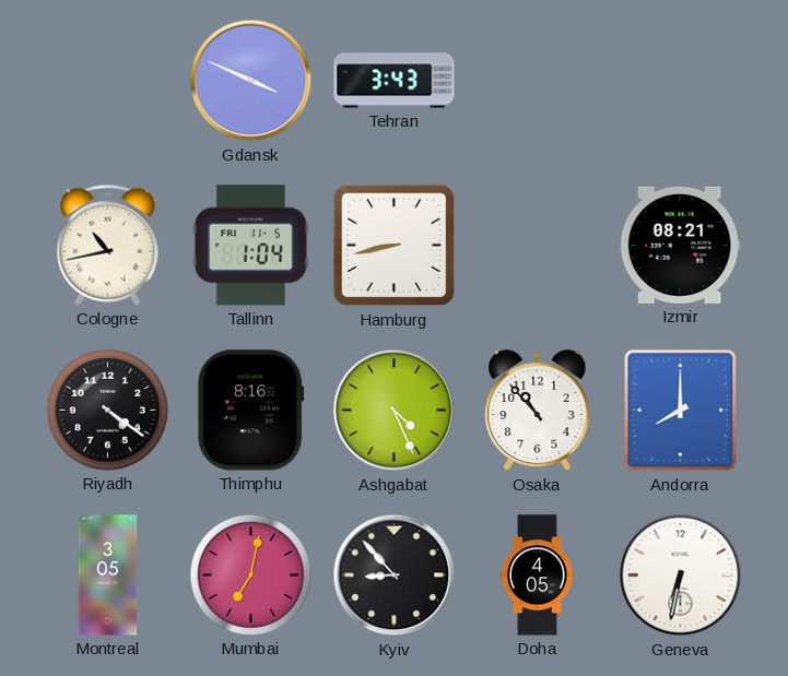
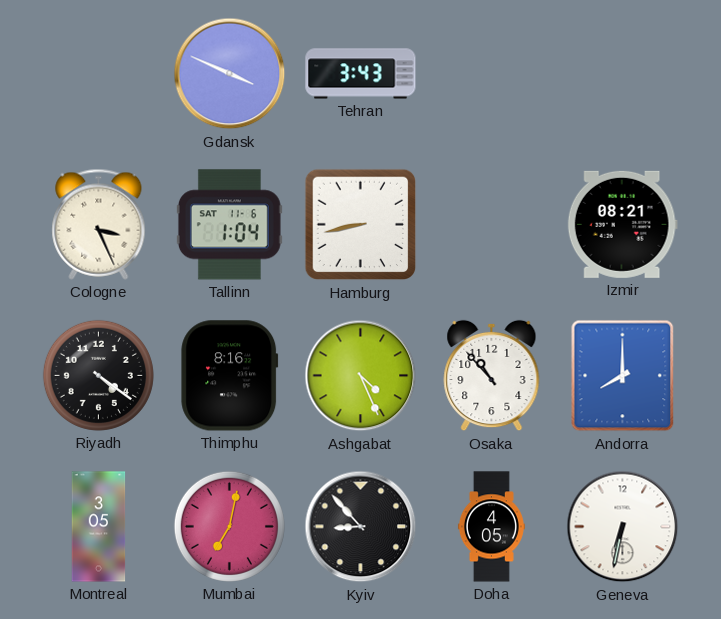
Cologne: 10:43 -> 3:26
Tallinn date: FRI 11-5 -> SAT 11-6
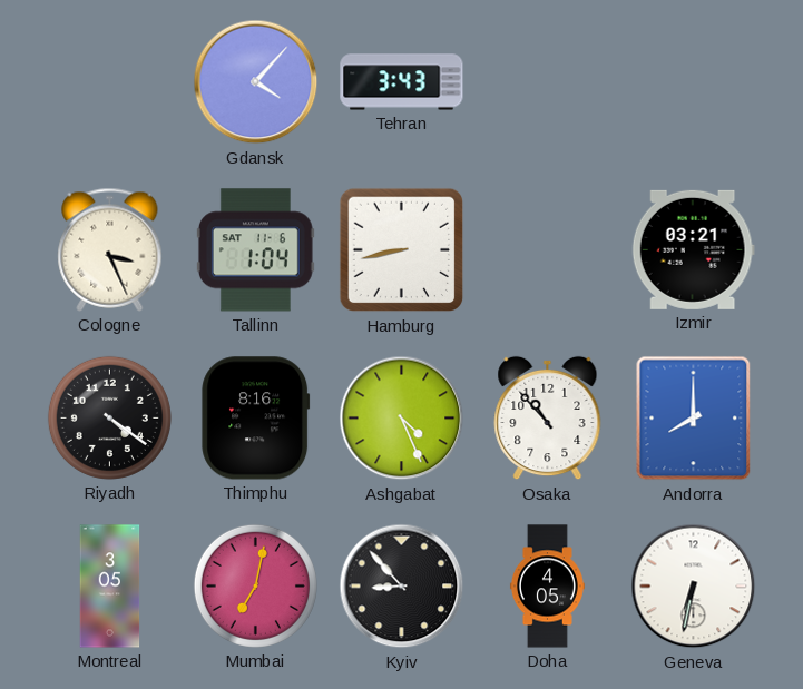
Gdansk: 3:49 -> 4:07
Izmir: 08:21 -> 03:21
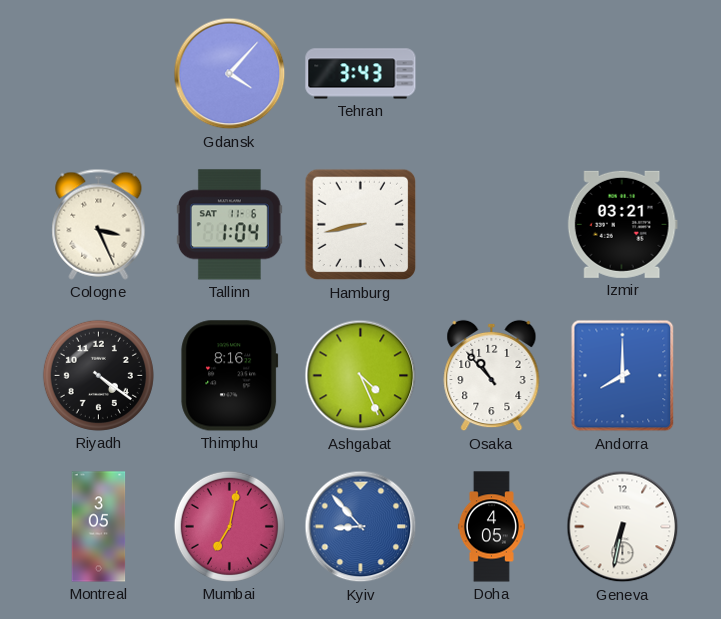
Kyiv dial: black -> blue
